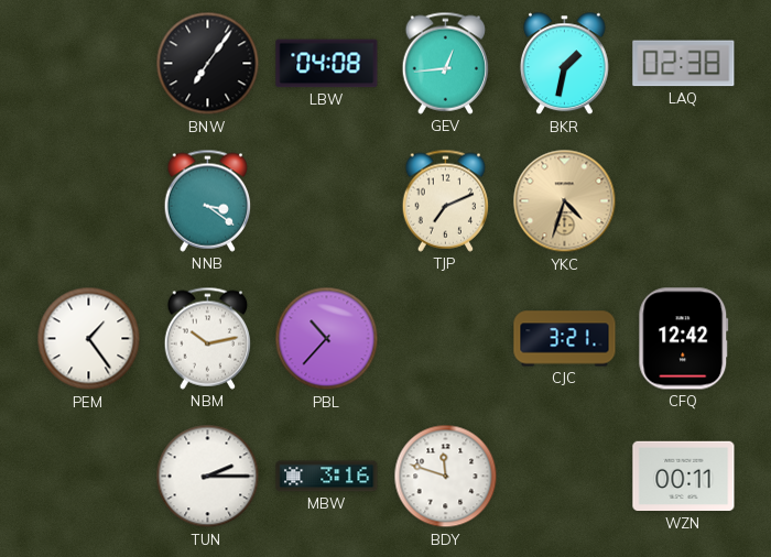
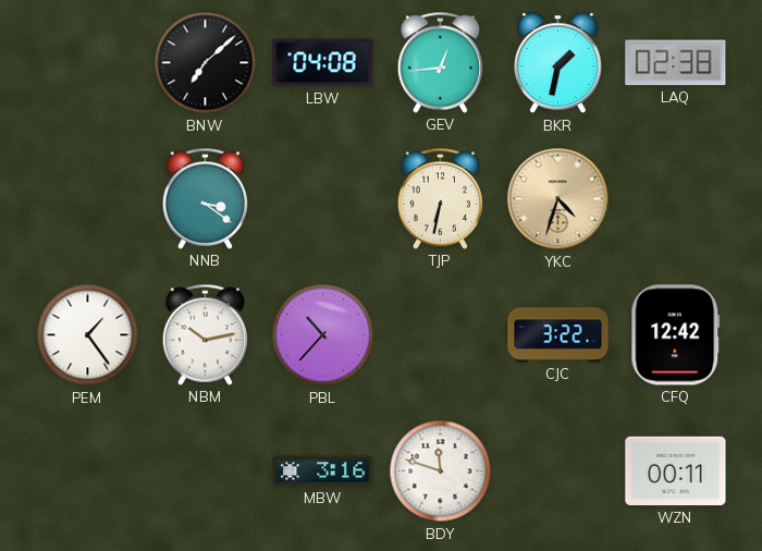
BNW: 7:06 -> 7:08
TJP: 7:11 -> 6:32
CJC: 3:21 -> 3:22
TUN: 2:15 -> none
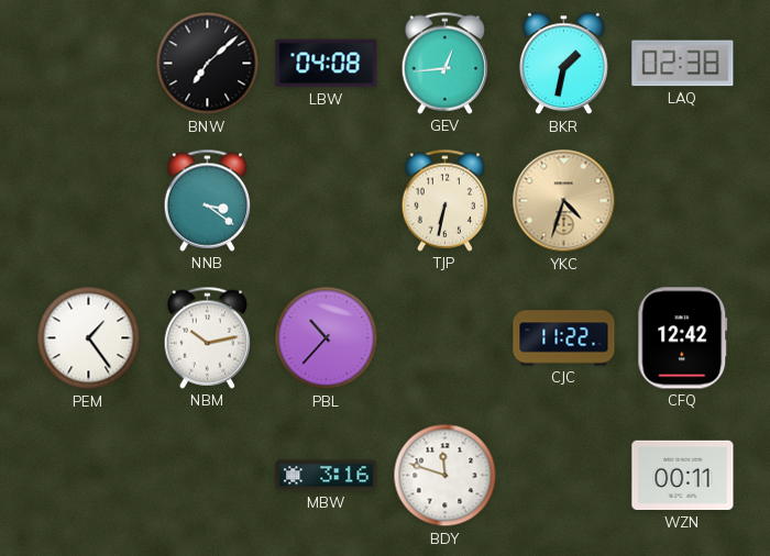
CJC: 3:22 -> 11:22
